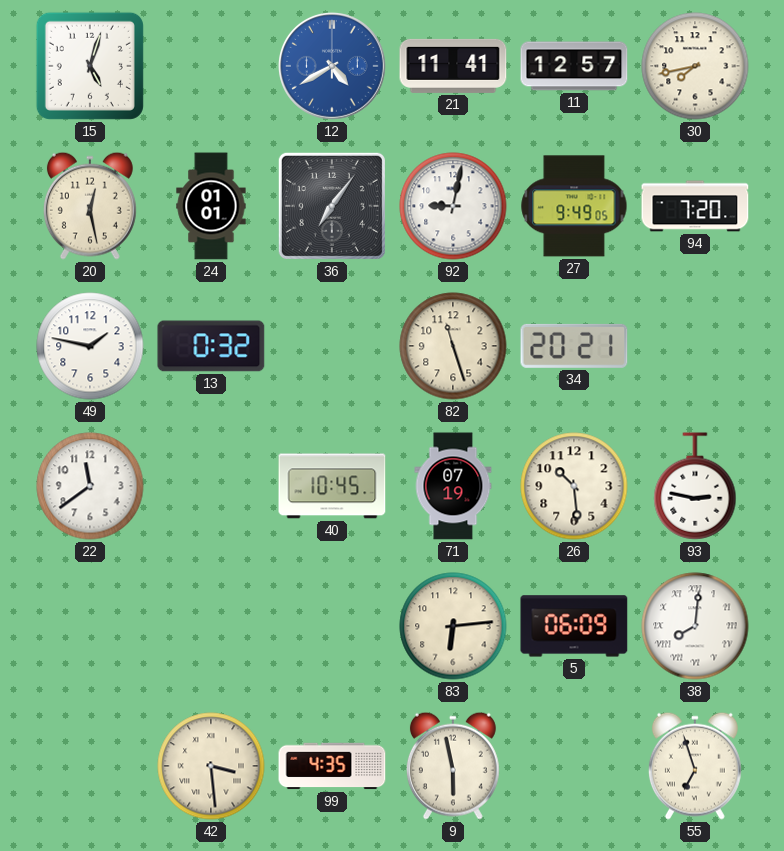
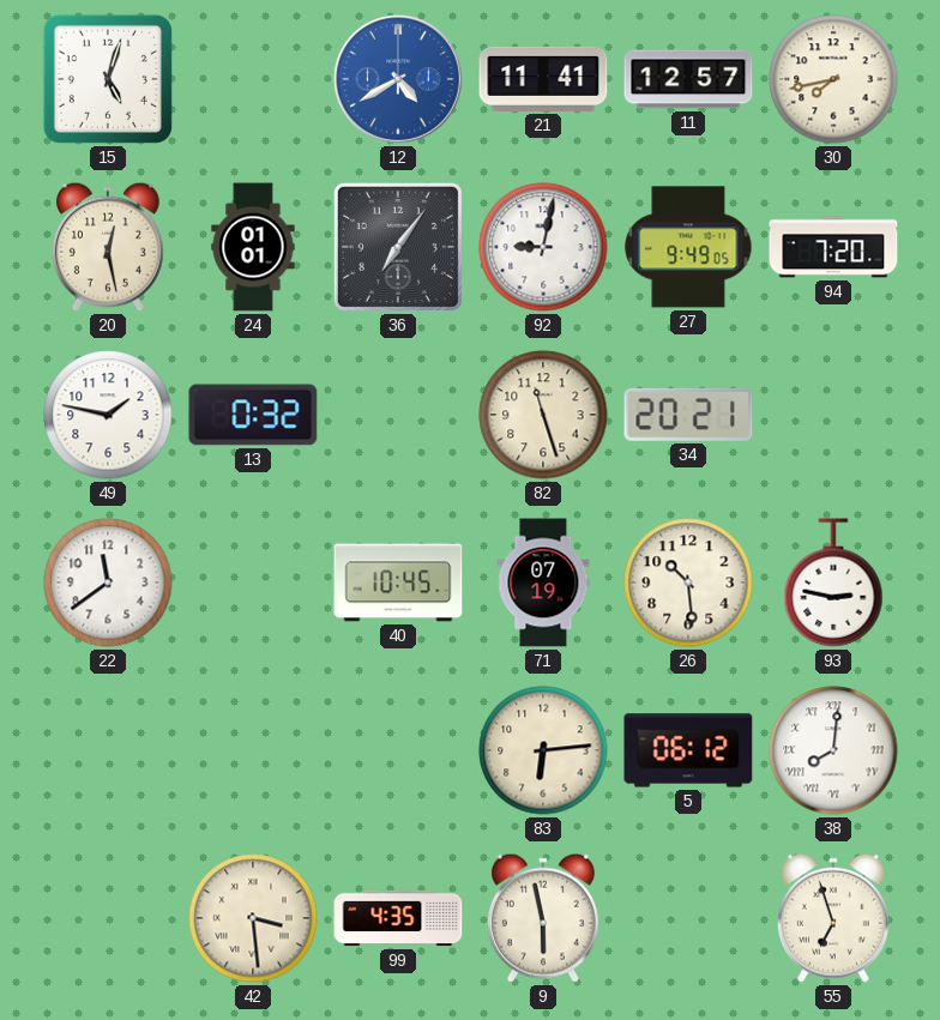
5: 06:09 -> 06:12
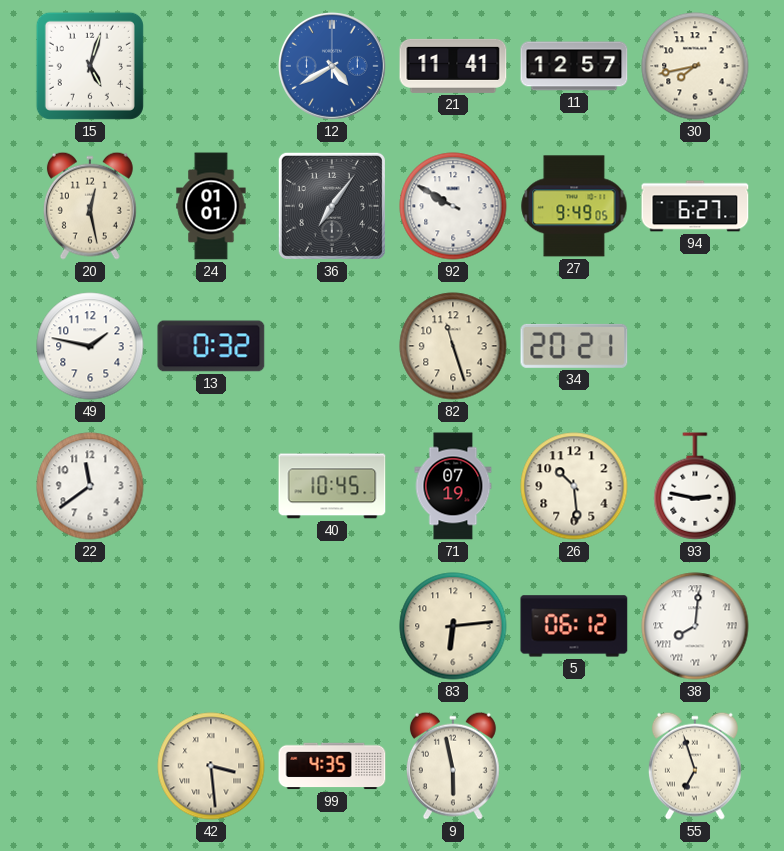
92: 9:02 -> 9:50
94: 7:20 -> 6:27
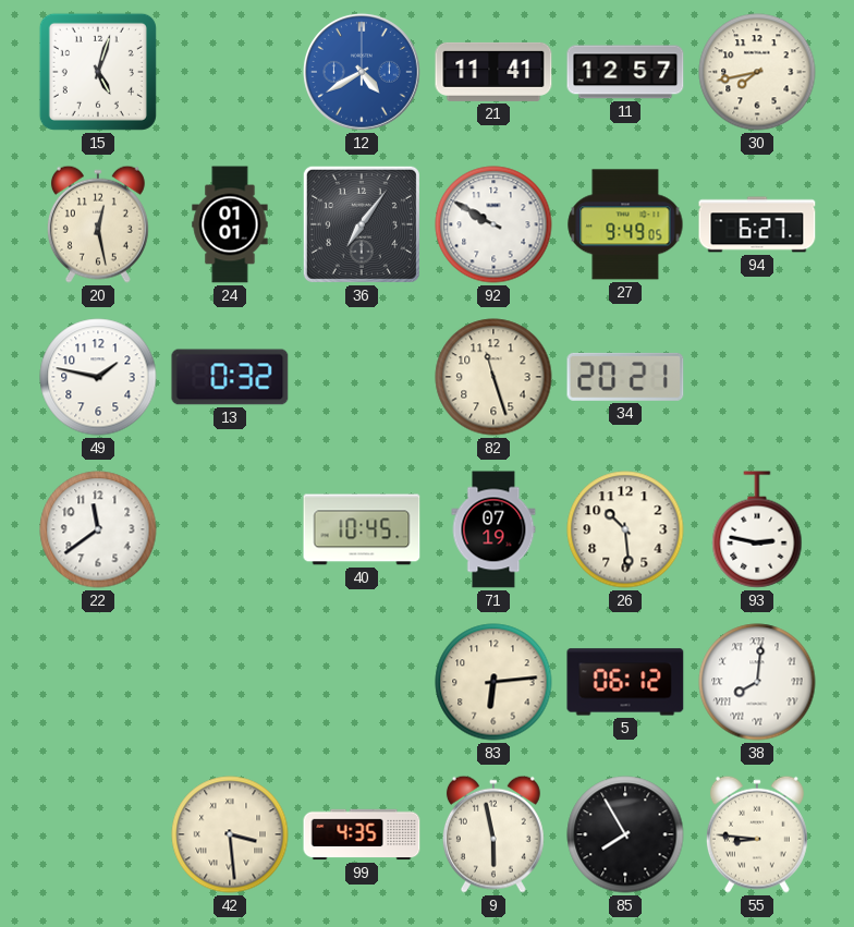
85: none -> 7:55
55: 6:57 -> 8:46
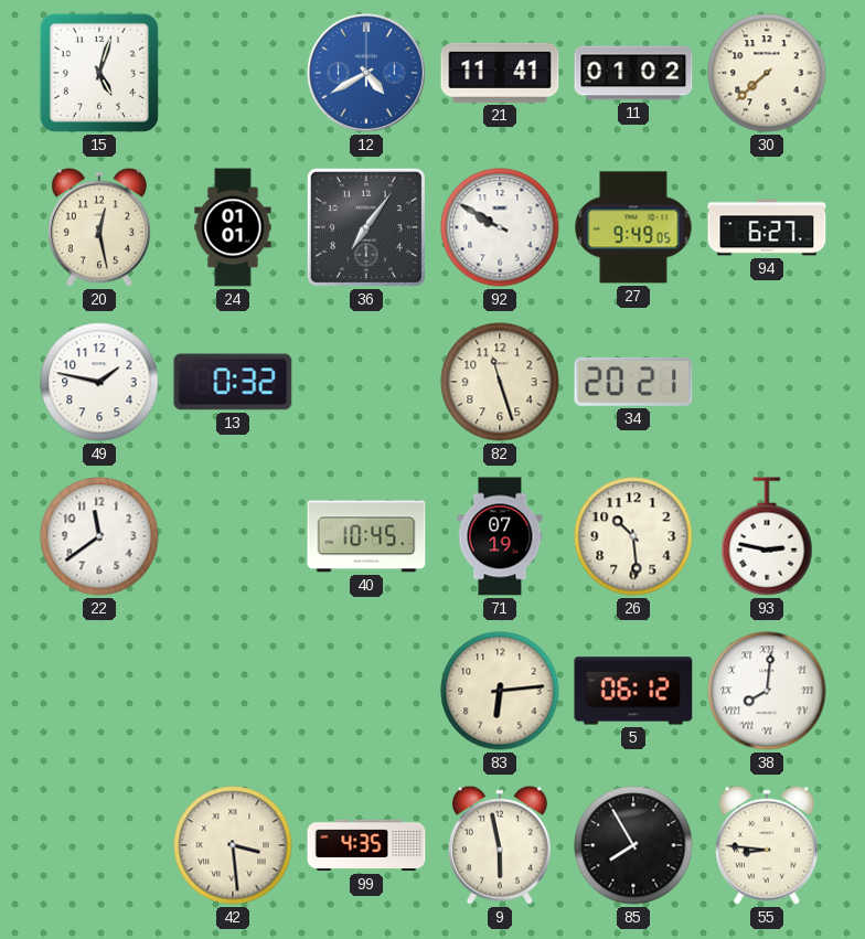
11: 12:57 -> 01:02
30: 7:43 -> 7:38
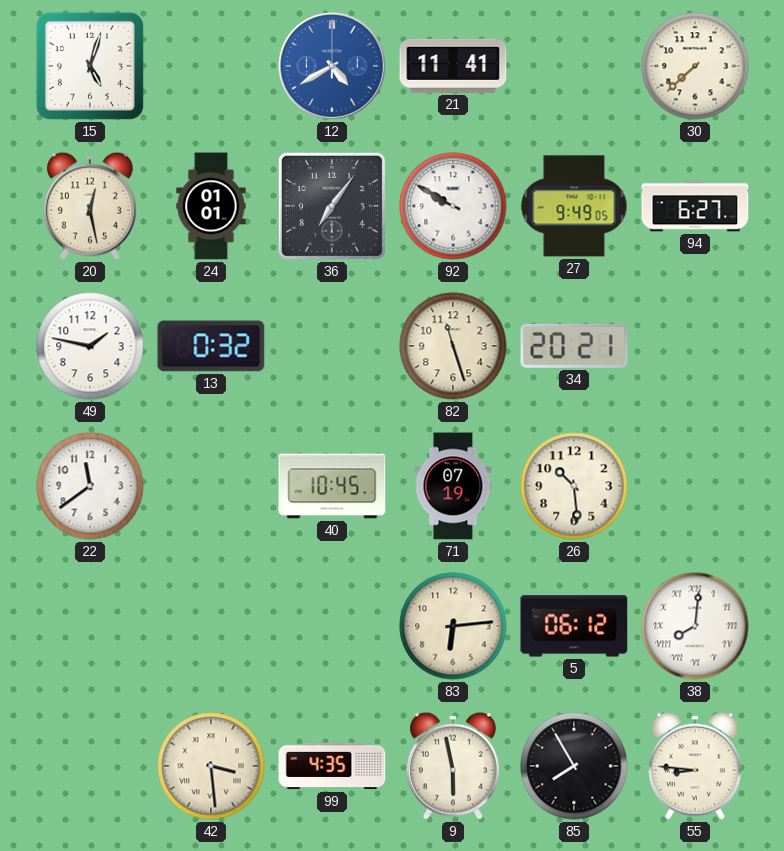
11: 01:02 -> none
93: 2:47 -> none
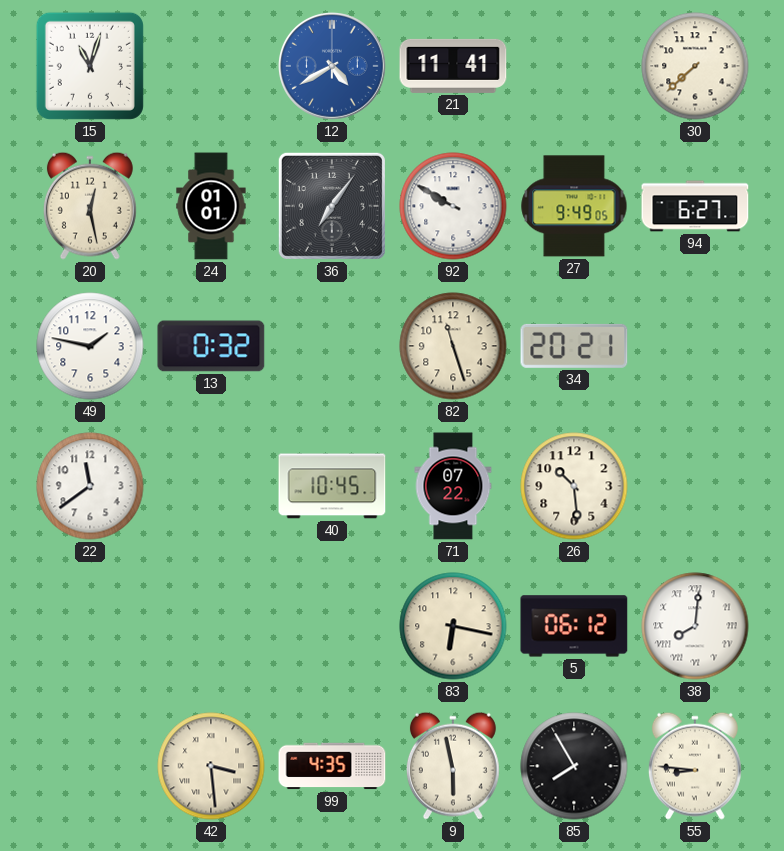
15: 5:03 -> 11:03
71: 07:19 -> 07:22
83: 6:14 -> 6:17
